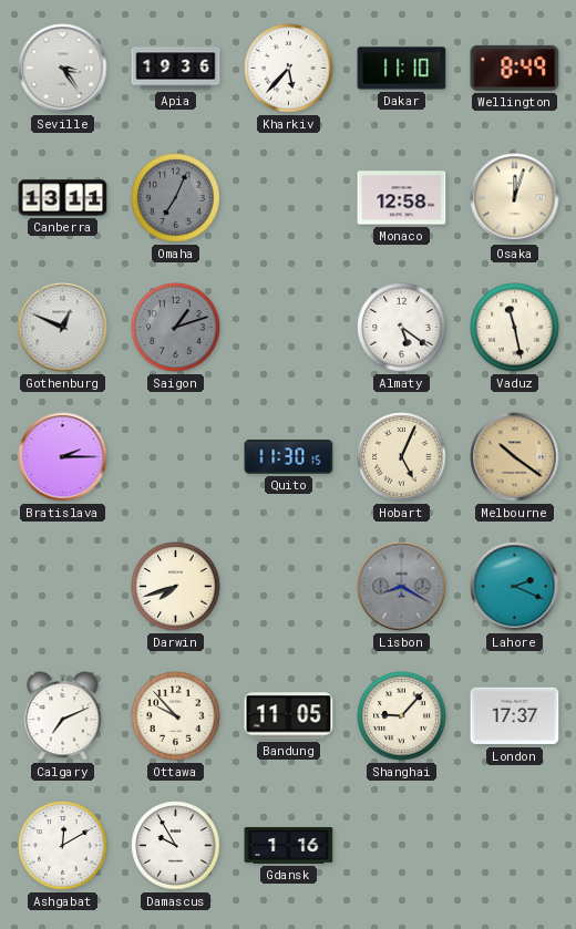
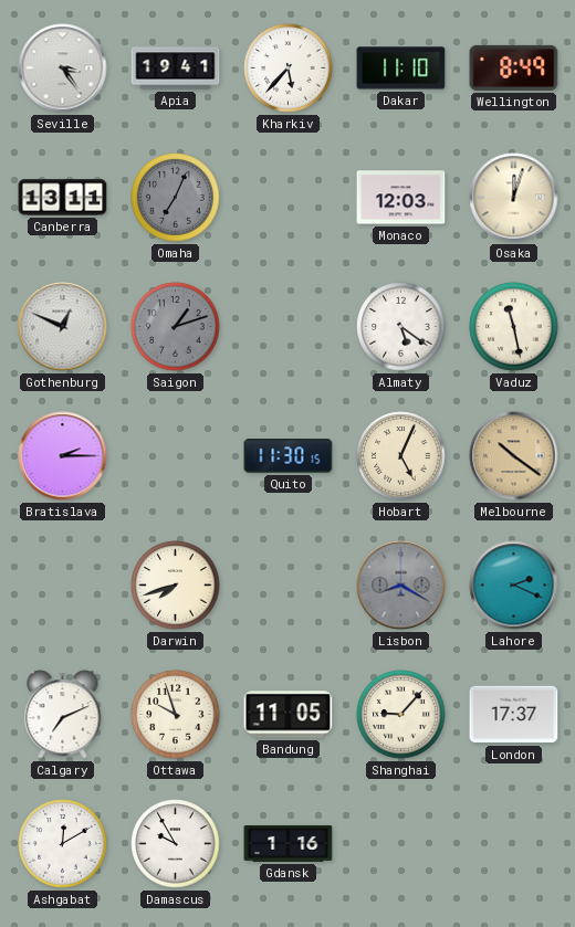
Apia: 19:36 -> 19:41
Monaco: 12:58 -> 12:03
Ottawa: 9:53 -> 9:57
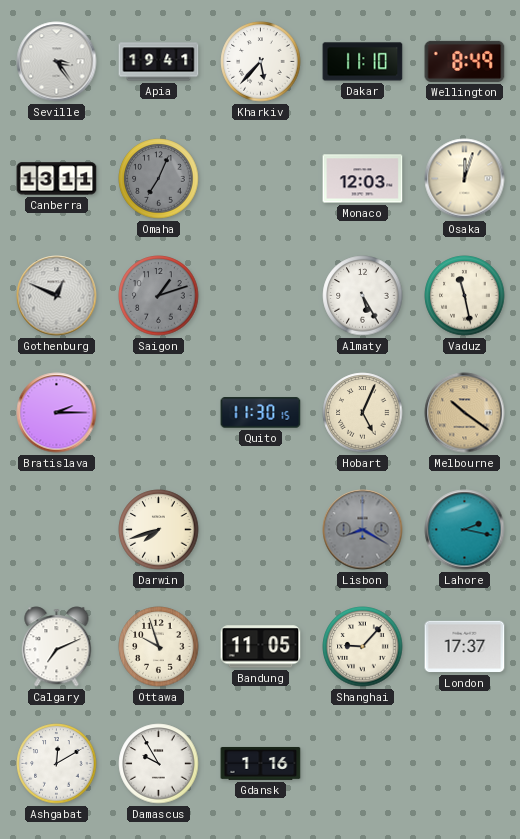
Almaty: 5:21 -> 5:25
Lahore: 2:19 -> 2:17
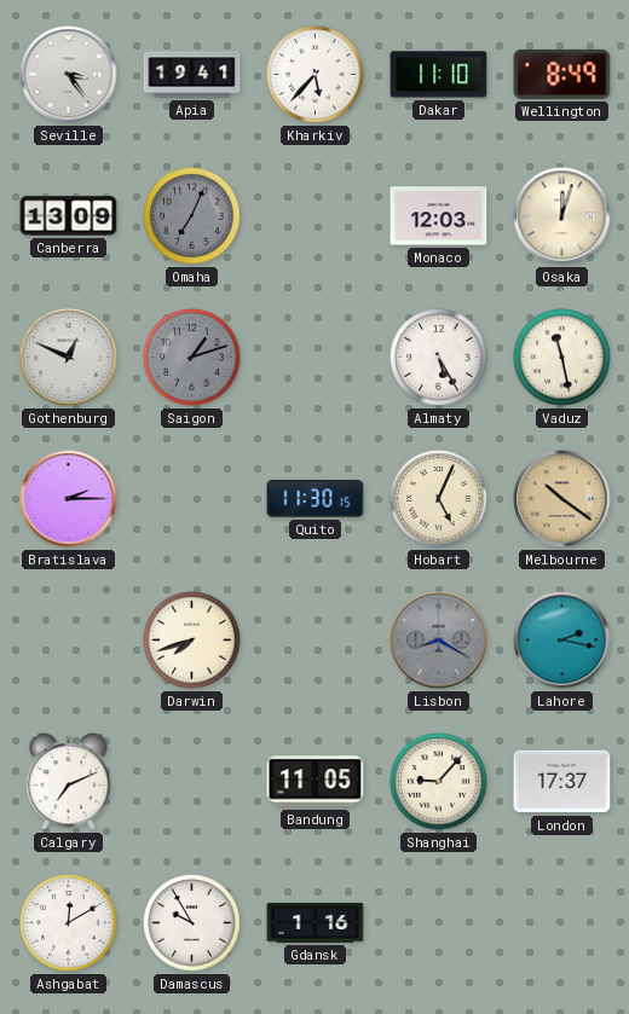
Canberra: 13:11 -> 13:09
Ottawa: 9:57 -> none
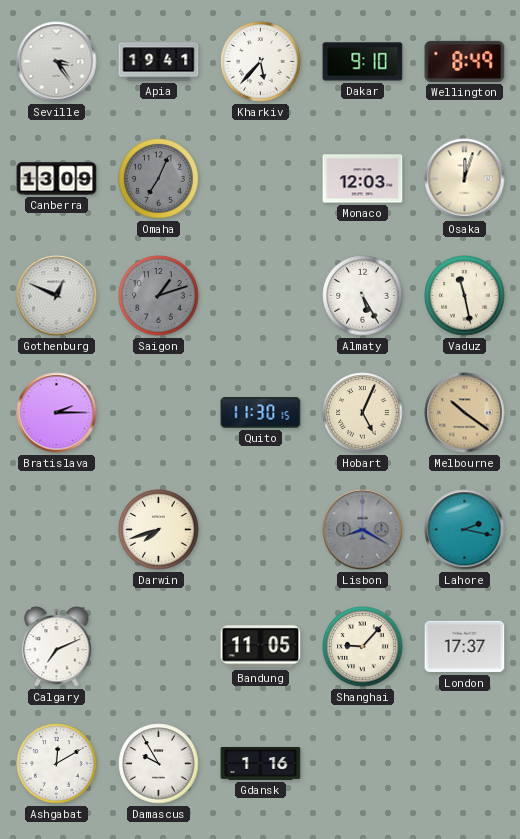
Dakar: 11:10 -> 9:10
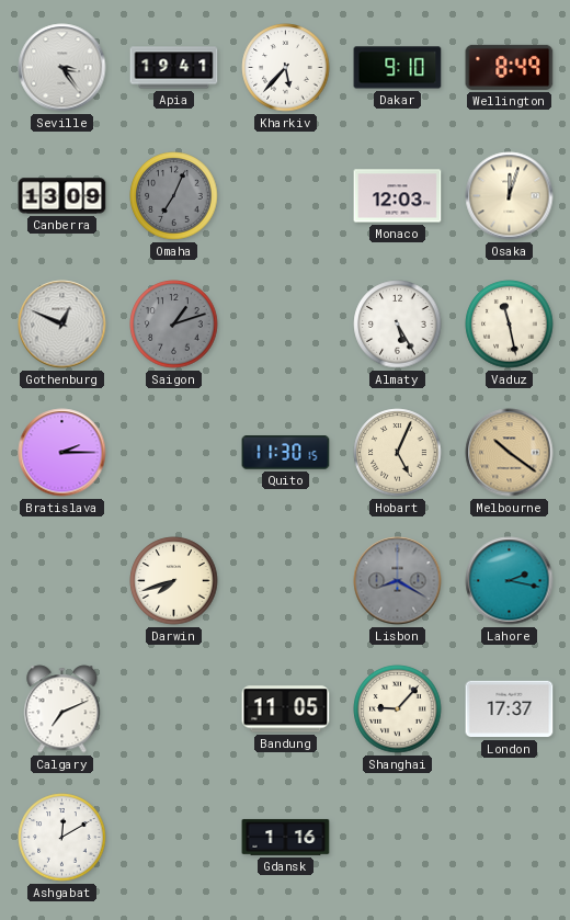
Damascus: 9:55 -> none
